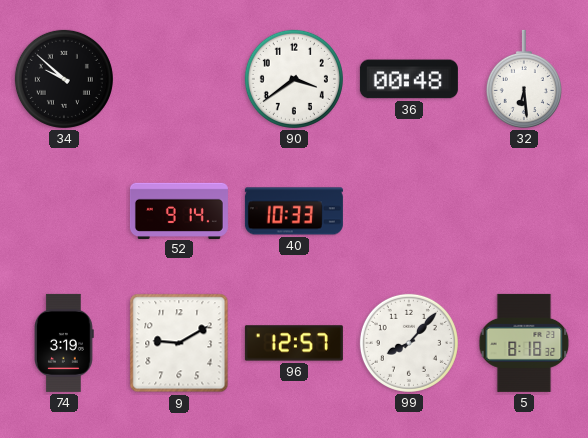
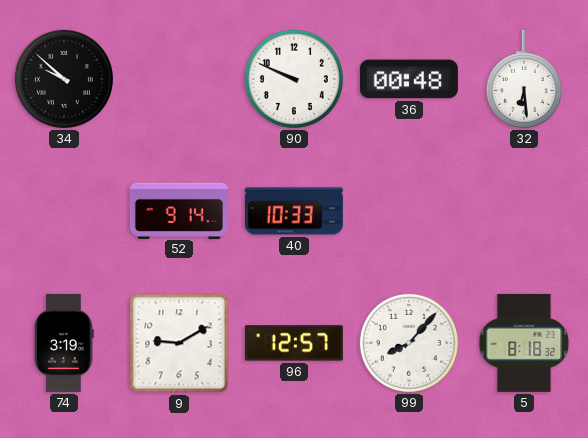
90: 3:39 -> 9:49
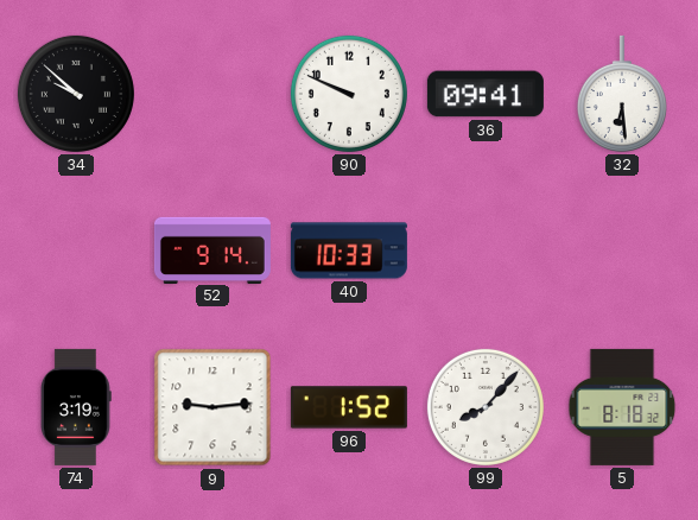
36: 00:48 -> 09:41
9: 9:10 -> 9:14
96: 12:57 -> 1:52
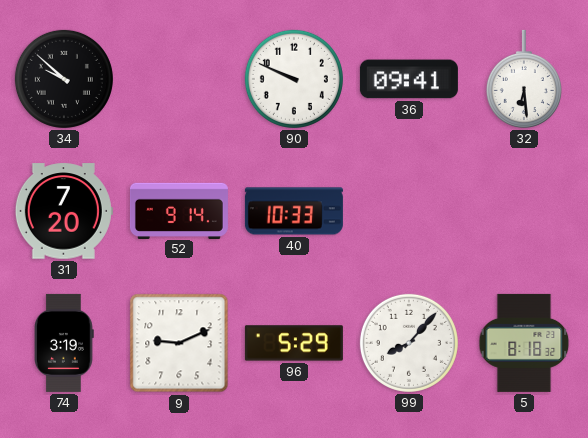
31: none -> 7:20
9: 9:14 -> 9:11
96: 1:52 -> 5:29
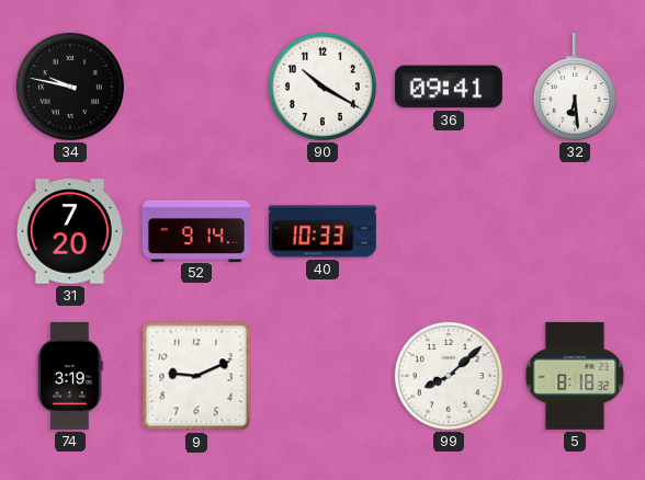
34: 9:52 -> 9:47
90: 9:49 -> 10:20
96: 5:29 -> none
99: 8:07 -> 8:08
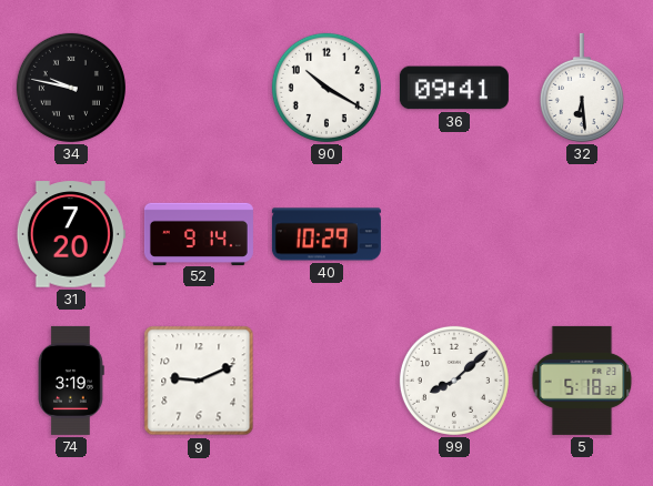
40: 10:33 -> 10:29
5: 8:18 -> 5:18
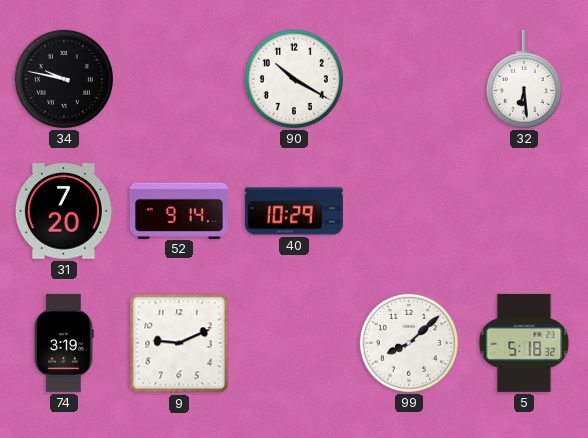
36: 09:41 -> none
